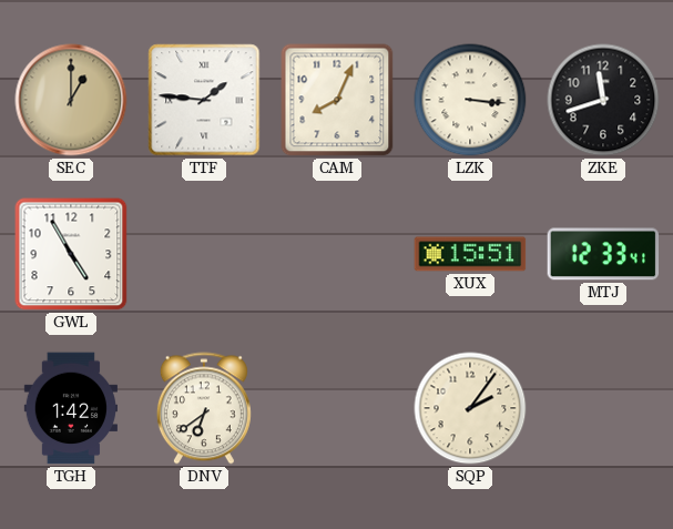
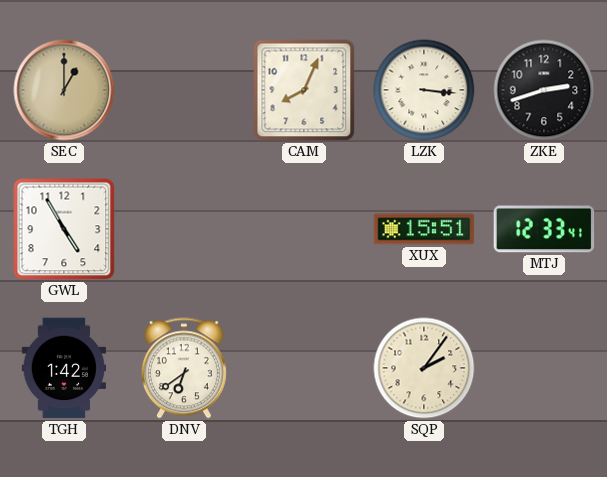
TTF: 1:46 -> none
ZKE: 11:42 -> 2:42
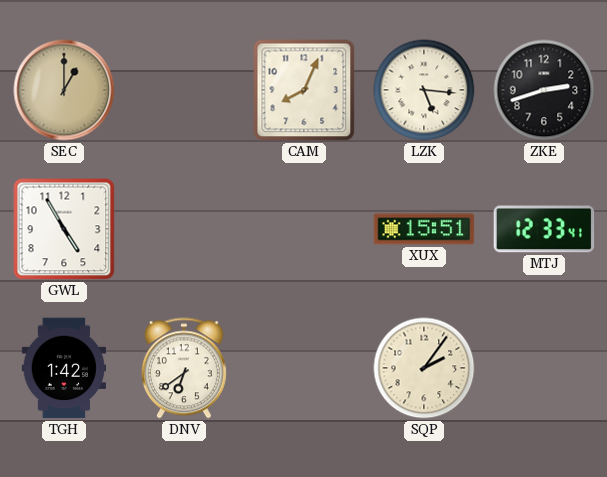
LZK: 3:16 -> 5:16
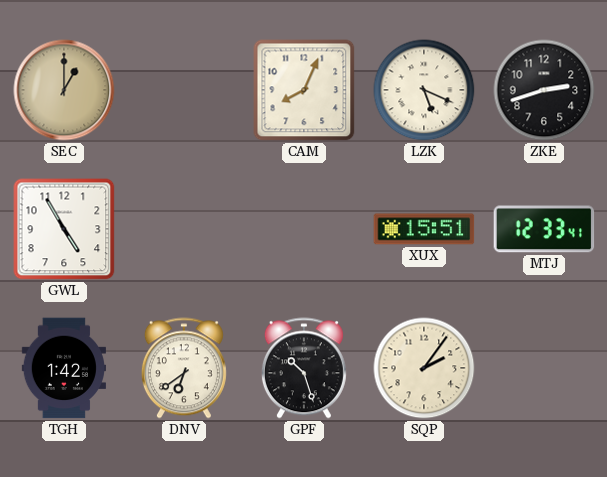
LZK: 5:16 -> 5:19
GPF: none -> 10:27
